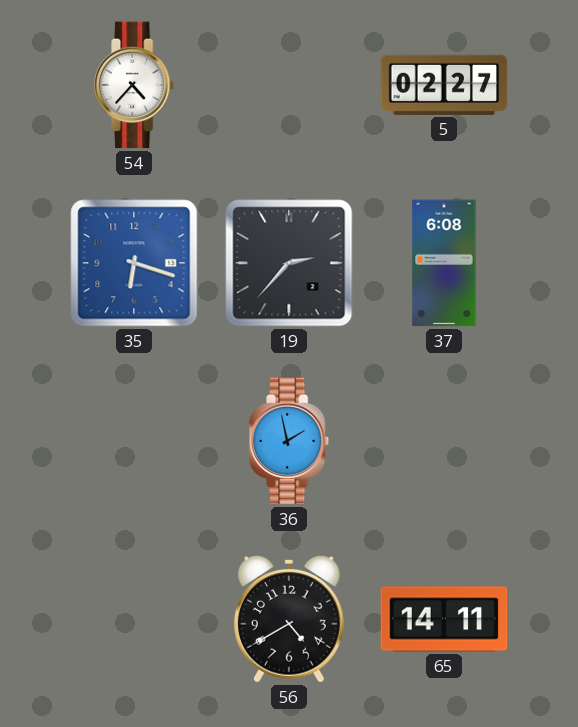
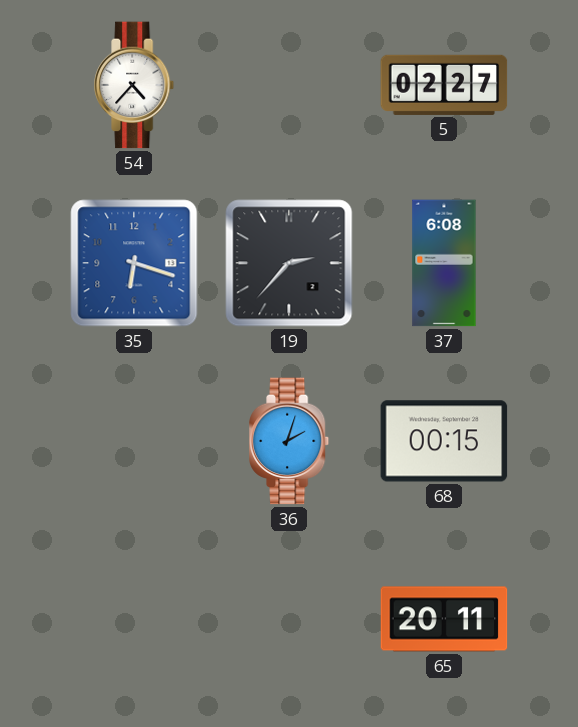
36: 1:58 -> 2:03
68: none -> 00:15
56: 4:40 -> none
65: 14:11 -> 20:11
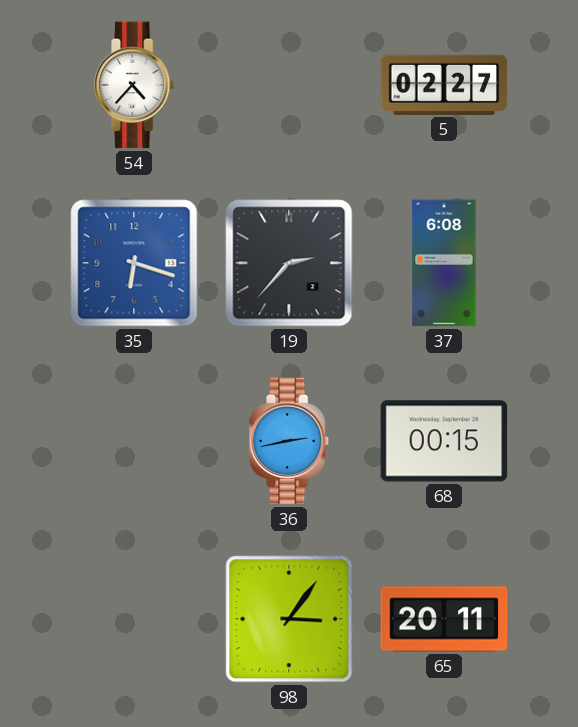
36: 2:03 -> 2:43
98: none -> 3:06
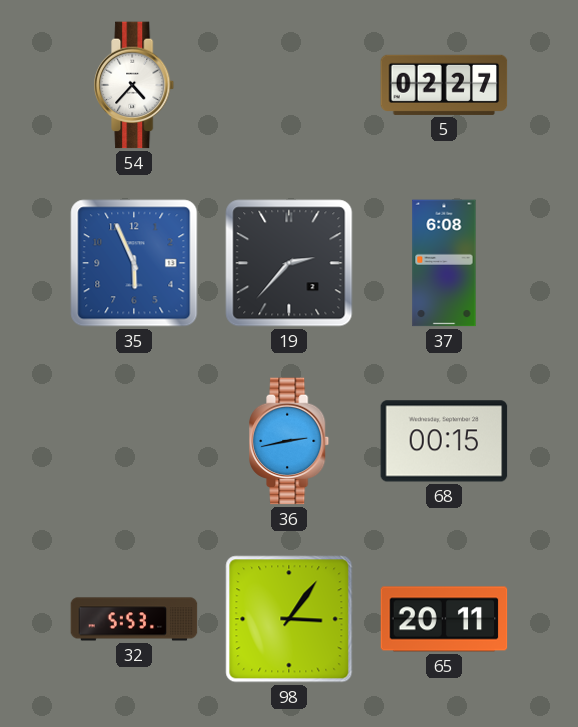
35: 6:18 -> 5:56
32: none -> 5:53
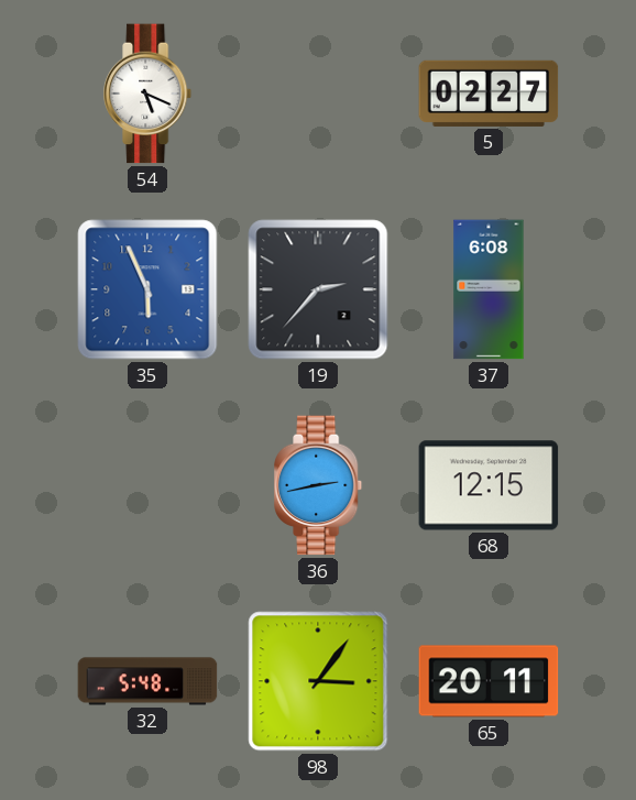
54: 4:37 -> 5:19
68: 00:15 -> 12:15
32: 5:53 -> 5:48
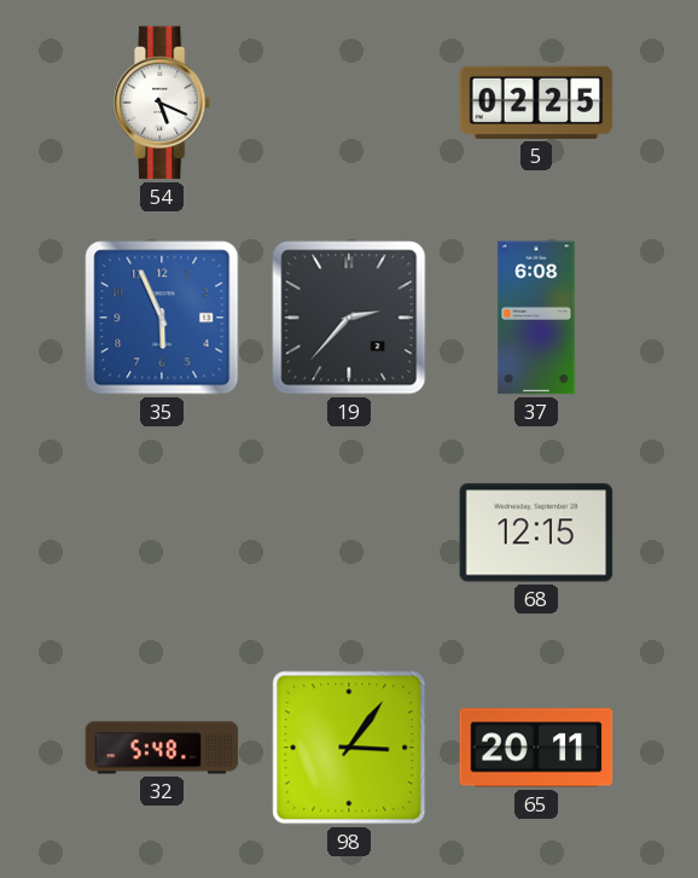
5: 02:27 -> 02:25
36: 2:43 -> none
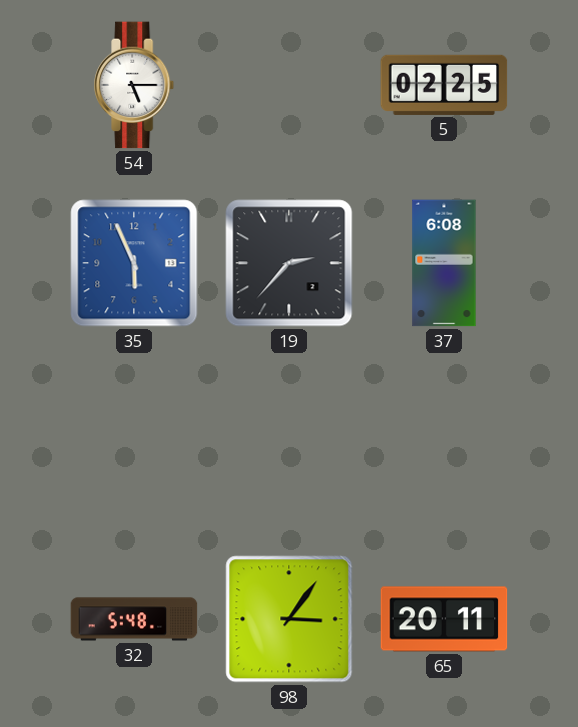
54: 5:19 -> 5:15
68: 12:15 -> none
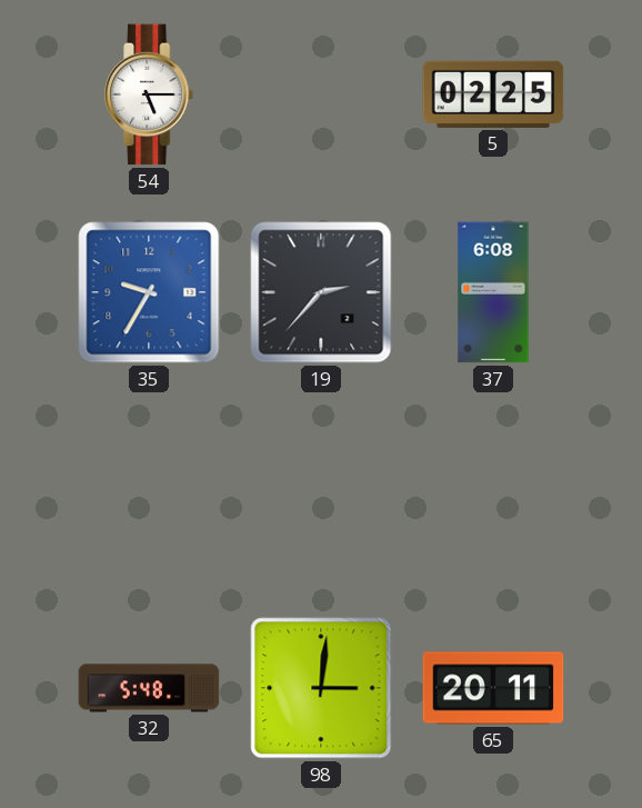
35: 5:56 -> 9:35
98: 3:06 -> 3:01
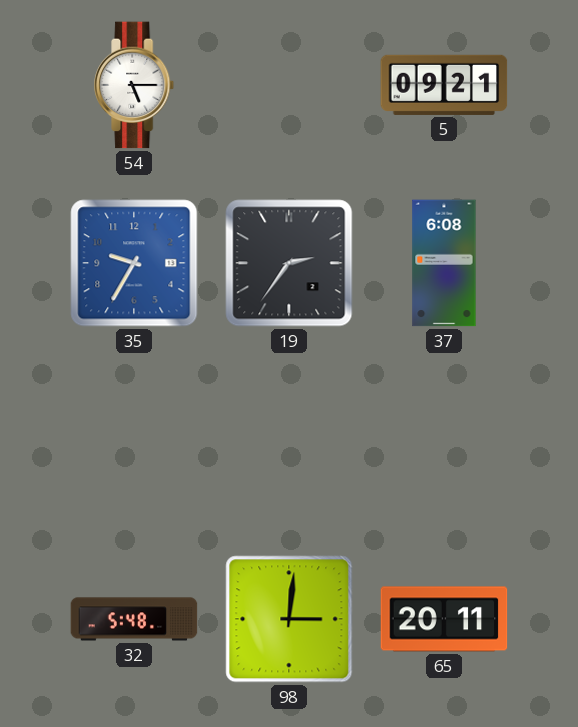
5: 02:25 -> 09:21
19: 2:37 -> 2:36
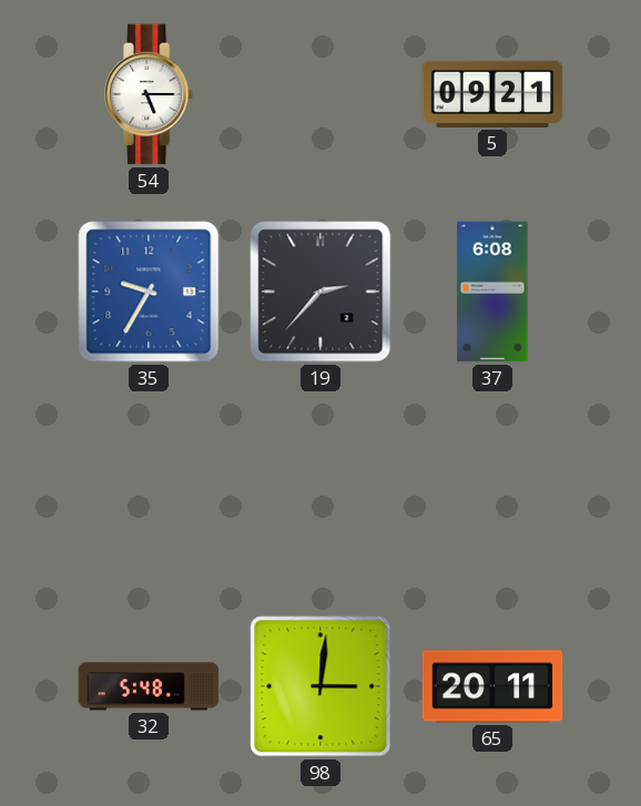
19: 2:36 -> 2:37
